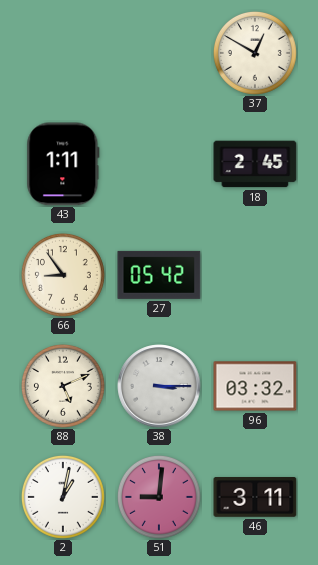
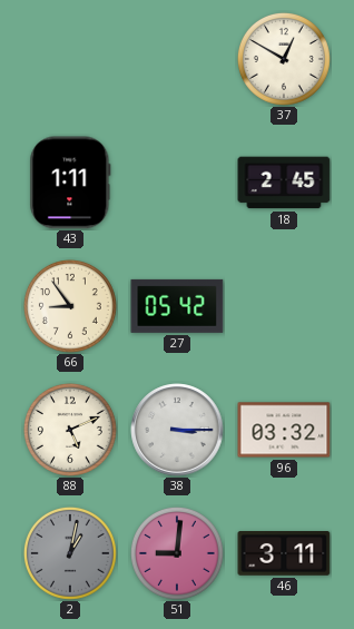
2 dial: white -> grey
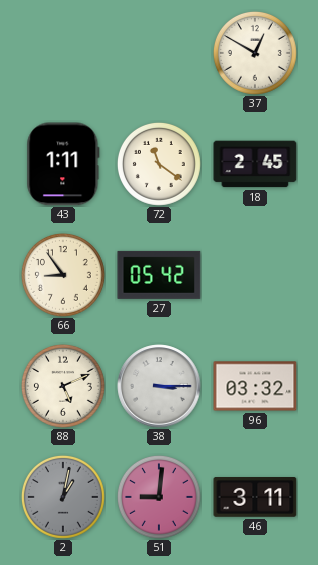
72: none -> 11:21
